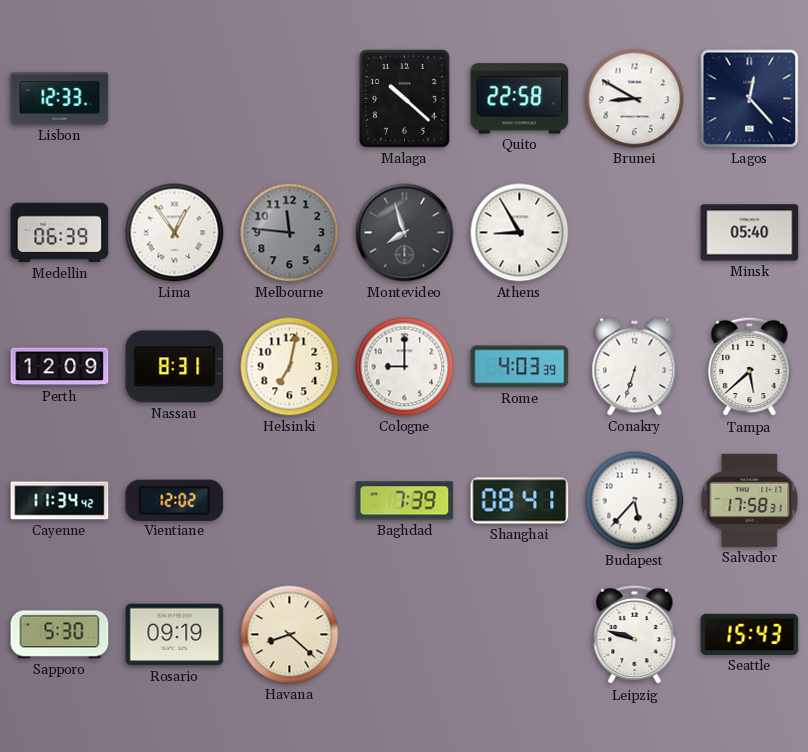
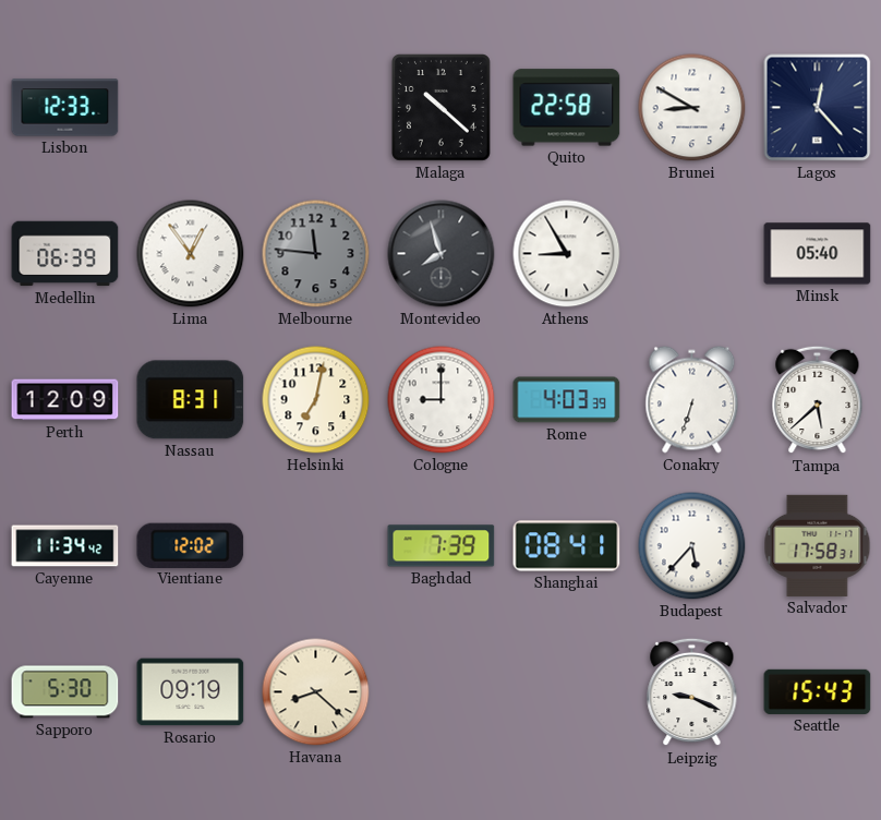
Leipzig: 9:48 -> 9:19
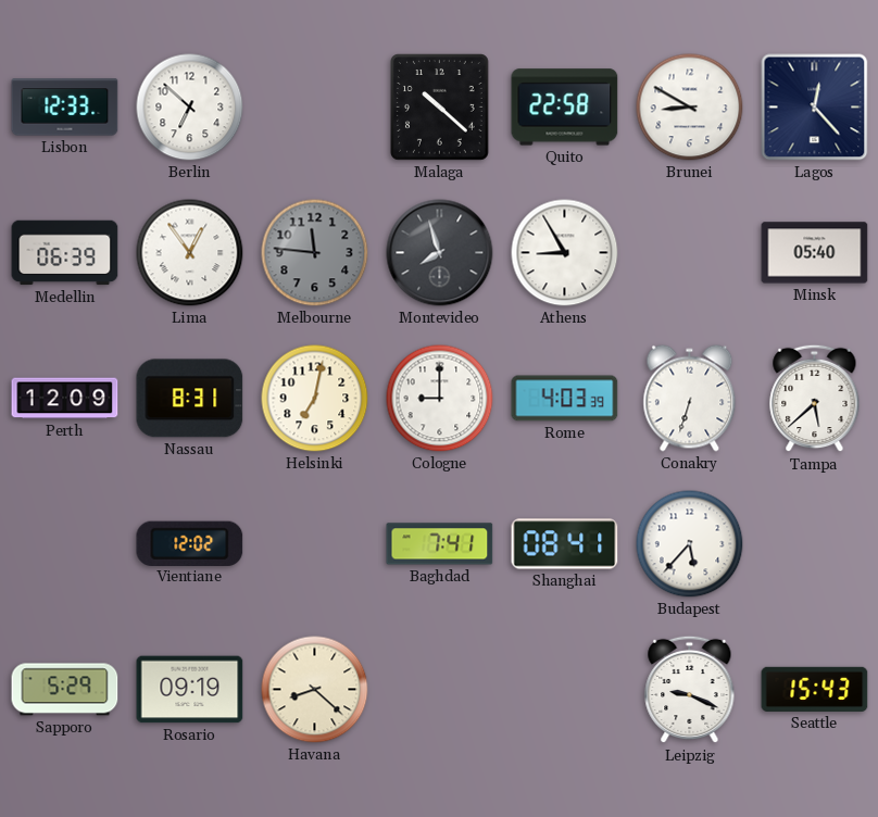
Berlin: none -> 6:52
Cayenne: 11:34 -> none
Baghdad: 7:39 -> 7:41
Salvador: 17:58 -> none
Sapporo: 5:30 -> 5:29
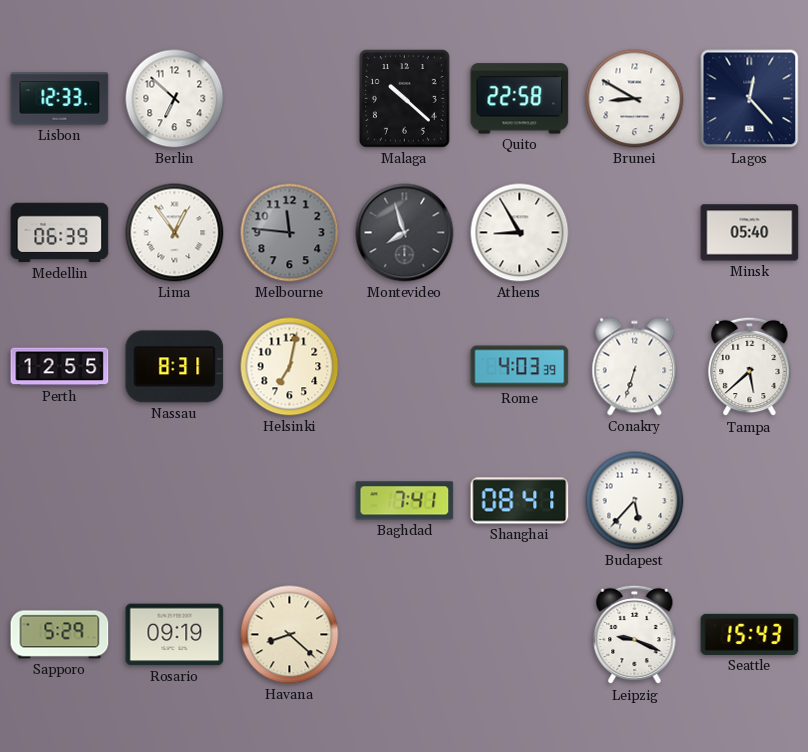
Perth: 12:09 -> 12:55
Cologne: 9:00 -> none
Vientiane: 12:02 -> none
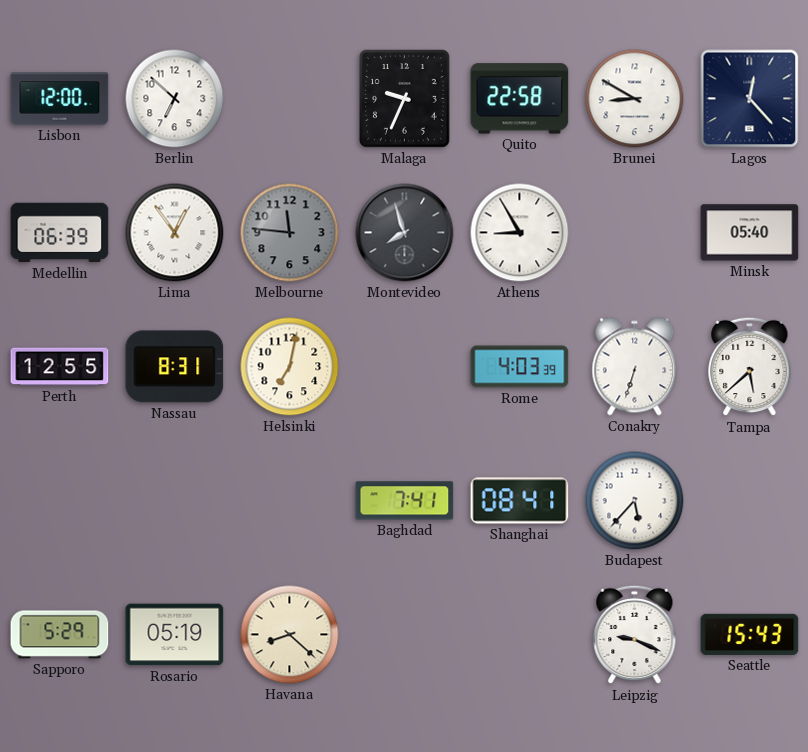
Lisbon: 12:33 -> 12:00
Malaga: 10:22 -> 9:34
Rosario: 09:19 -> 05:19
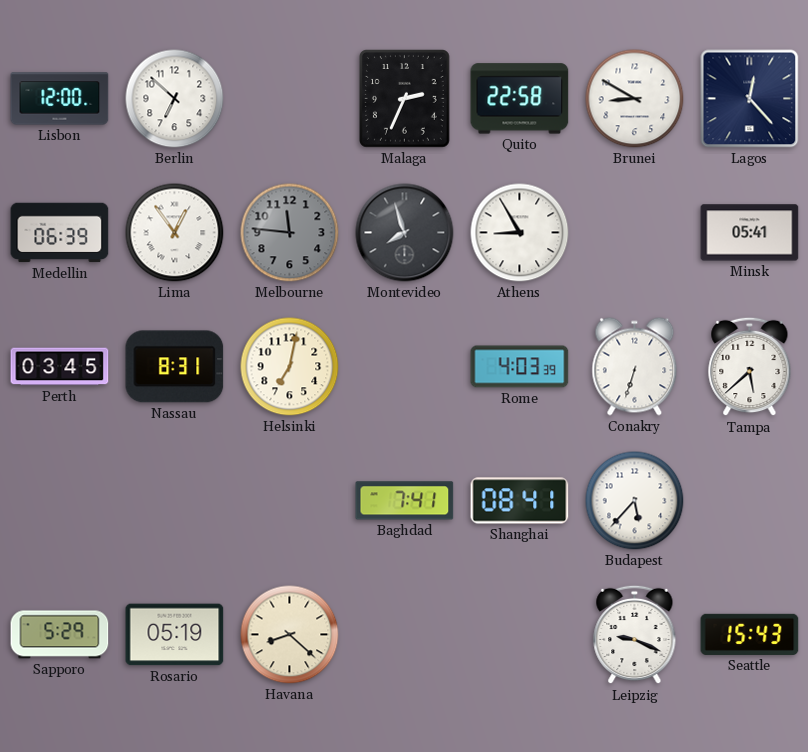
Malaga: 9:34 -> 2:34
Minsk: 05:40 -> 05:41
Perth: 12:55 -> 03:45
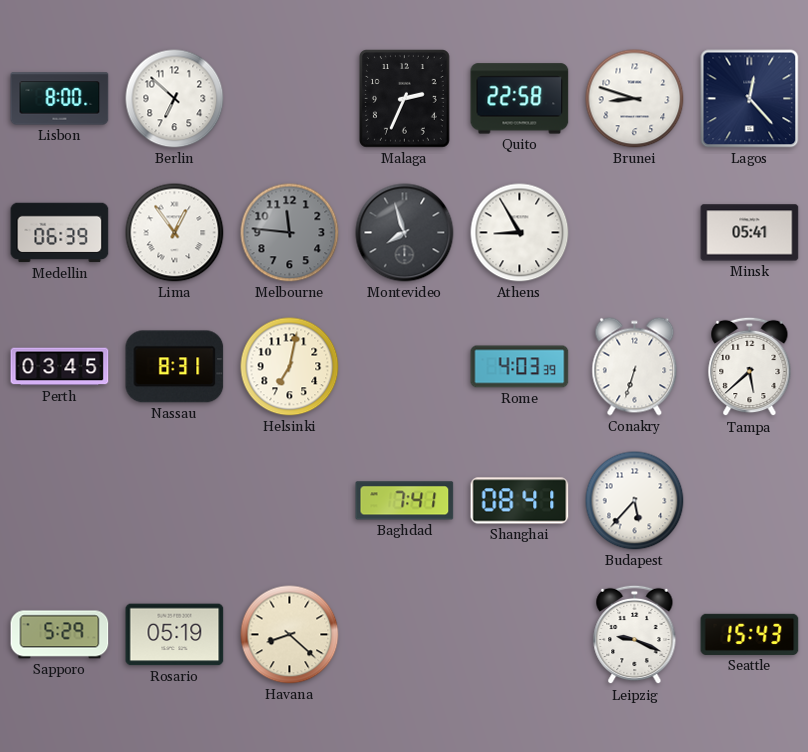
Lisbon: 12:00 -> 8:00
Brunei: 8:50 -> 8:48
